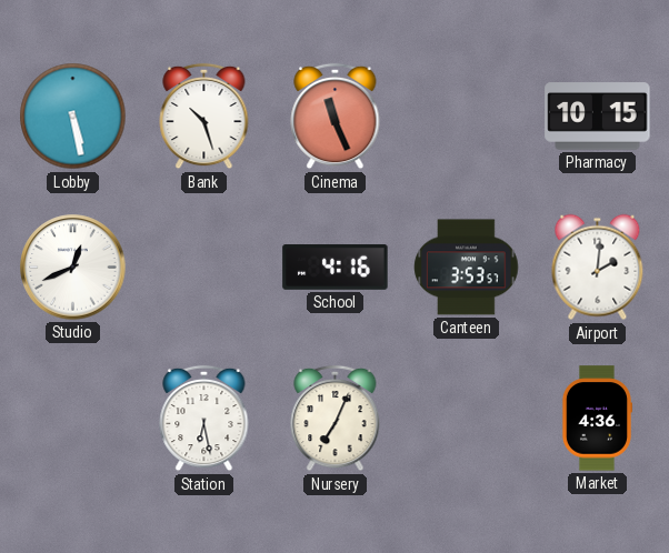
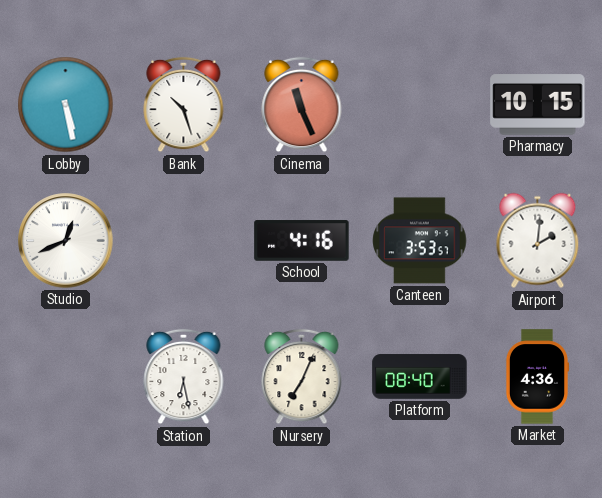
Platform: none -> 08:40
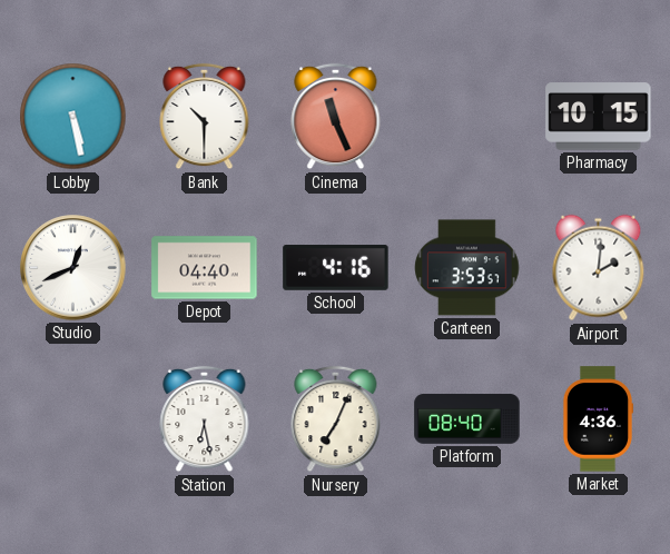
Bank: 10:27 -> 10:30
Depot: none -> 04:40
